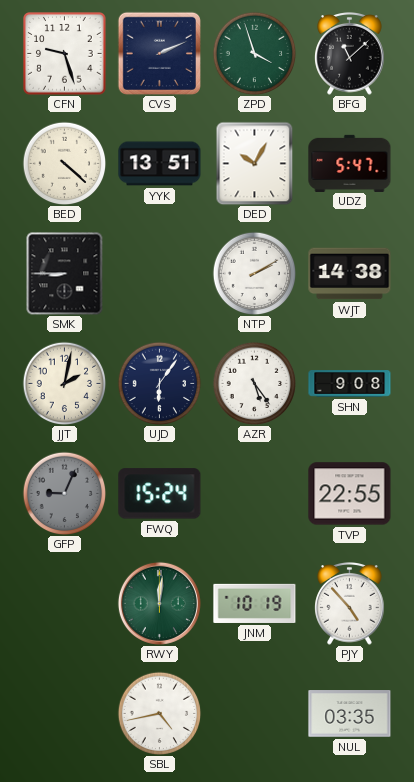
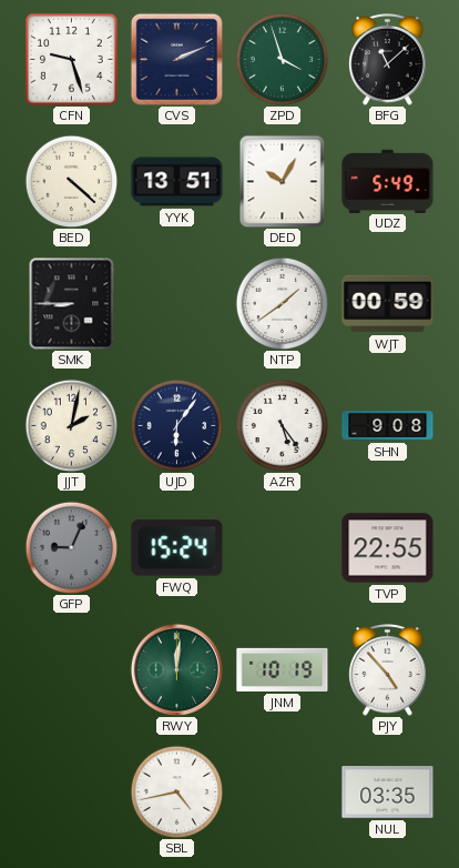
UDZ: 5:47 -> 5:49
NTP: 2:10 -> 1:39
WJT: 14:38 -> 00:59
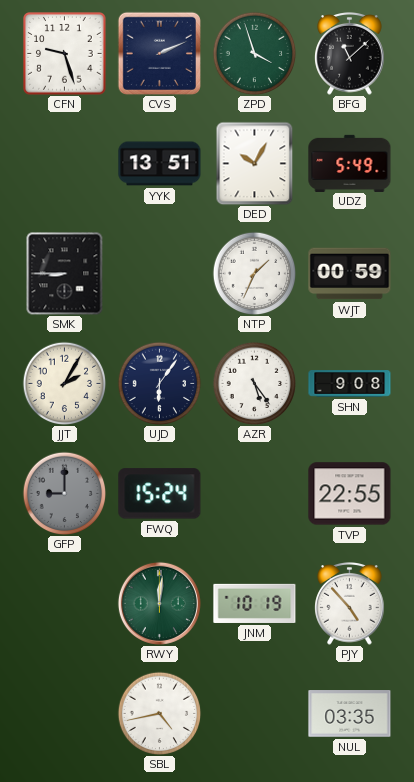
BED: 4:22 -> none
NTP: 1:39 -> 1:34
JJT: 2:02 -> 2:05
GFP: 9:04 -> 9:00
